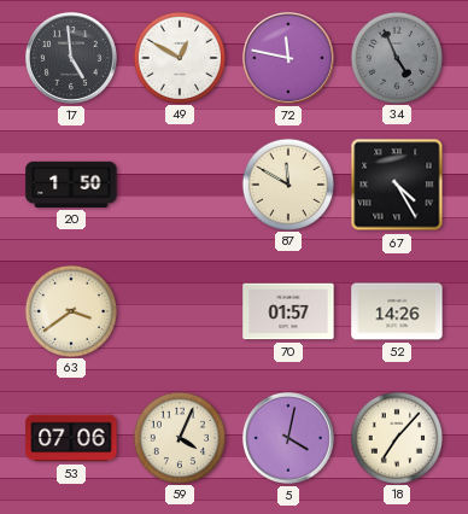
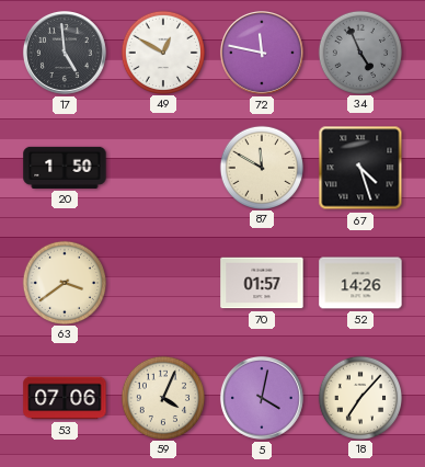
67: 4:25 -> 4:27
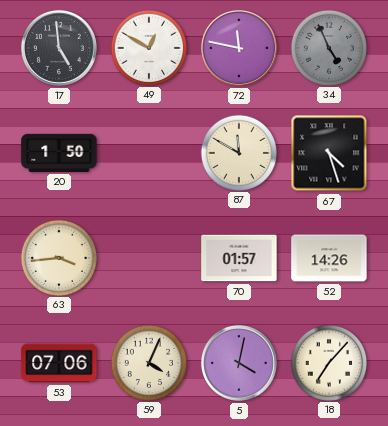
63: 3:39 -> 3:44
